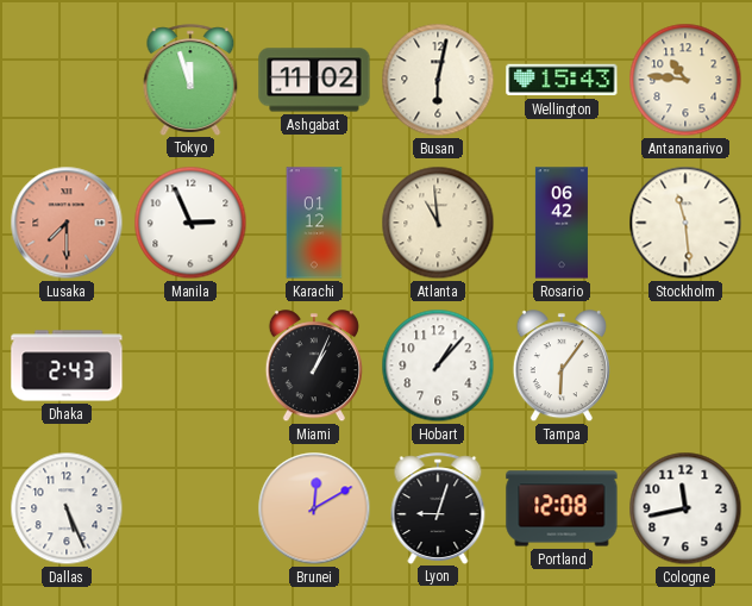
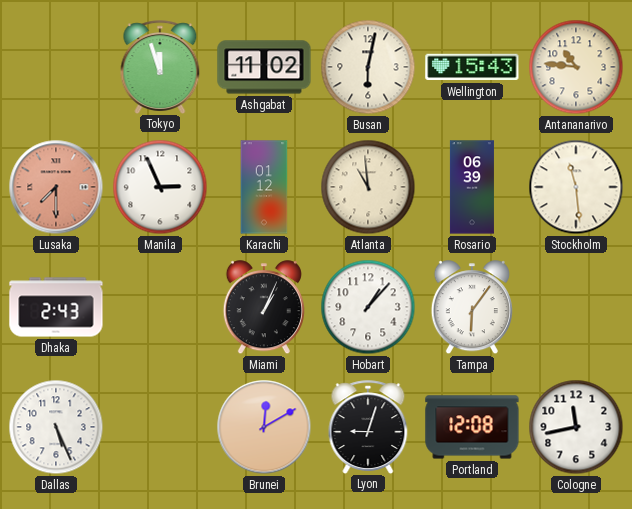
Rosario: 06:42 -> 06:39
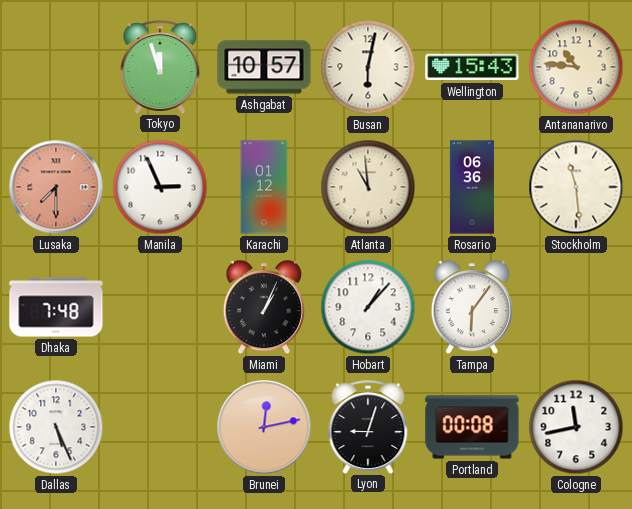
Ashgabat: 11:02 -> 10:57
Rosario: 06:39 -> 06:36
Dhaka: 2:43 -> 7:48
Brunei: 12:10 -> 12:13
Portland: 12:08 -> 00:08
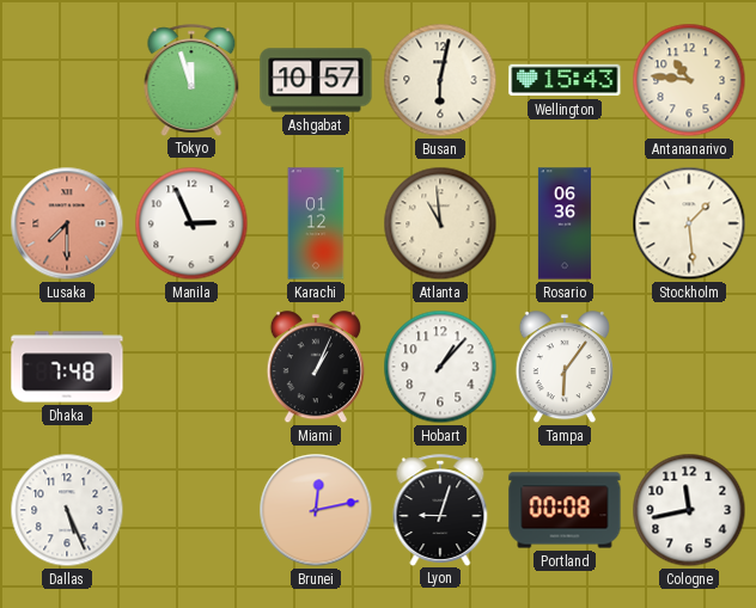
Stockholm: 11:29 -> 1:29
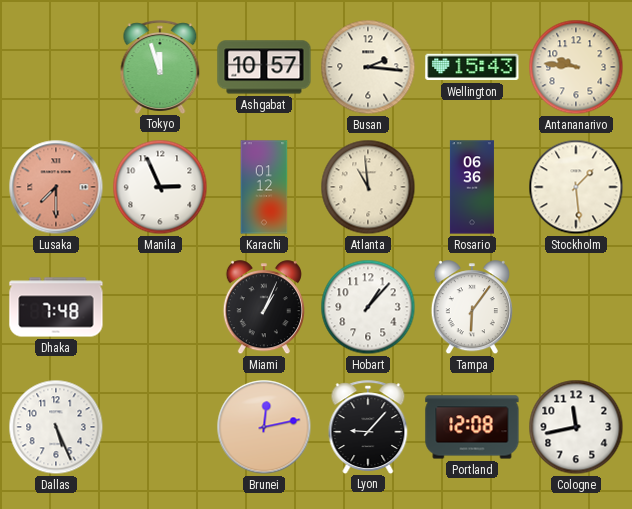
Busan: 6:02 -> 2:16
Antananarivo: 10:46 -> 9:46
Lyon: 9:03 -> 9:07
Portland: 00:08 -> 12:08
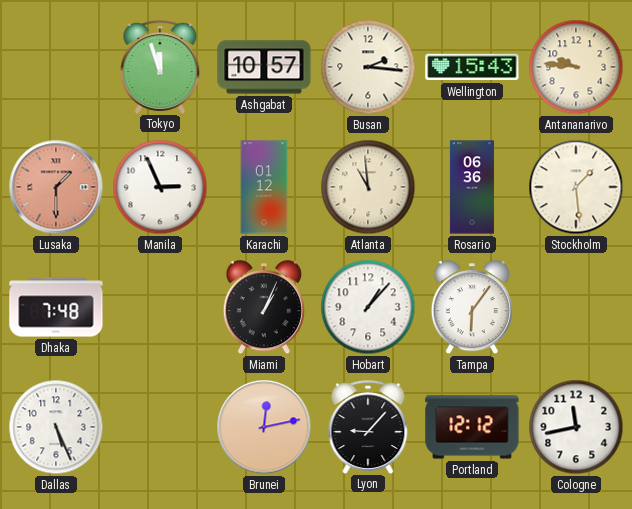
Lusaka: 7:30 -> 1:30
Portland: 12:08 -> 12:12
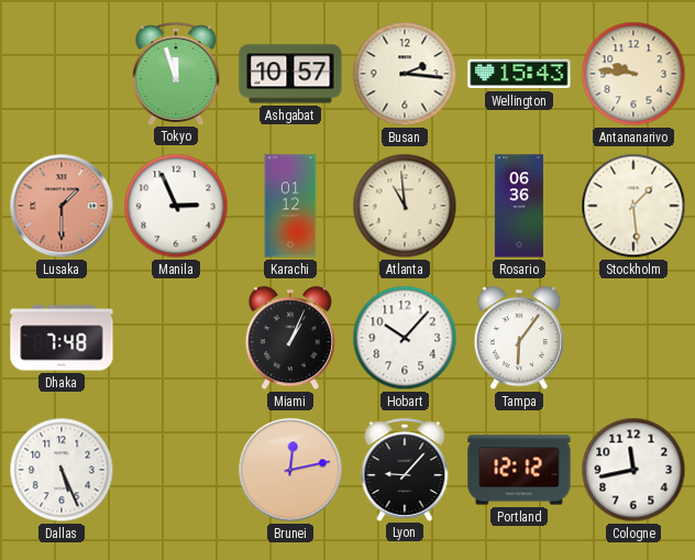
Hobart: 1:07 -> 10:07
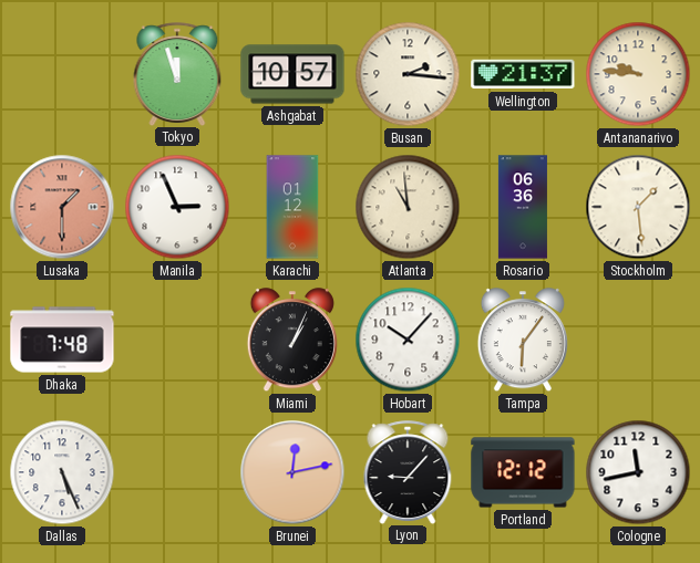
Wellington: 15:43 -> 21:37
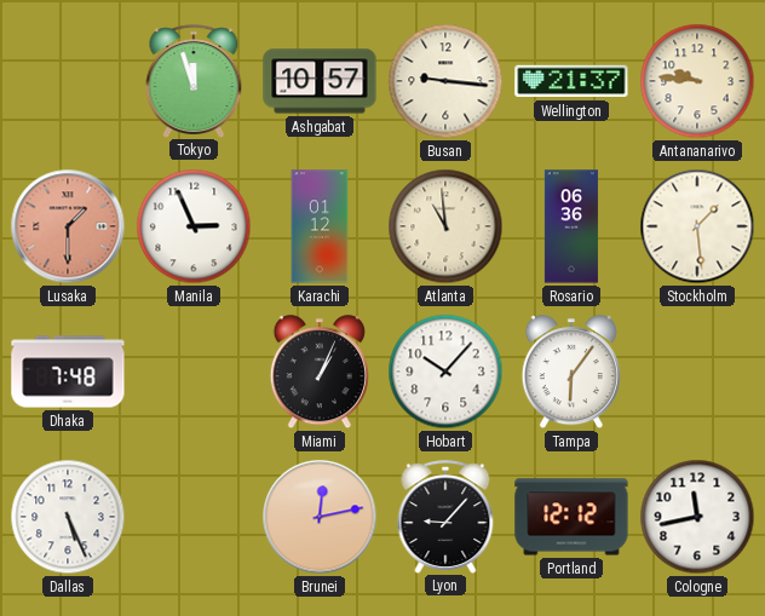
Busan: 2:16 -> 9:16
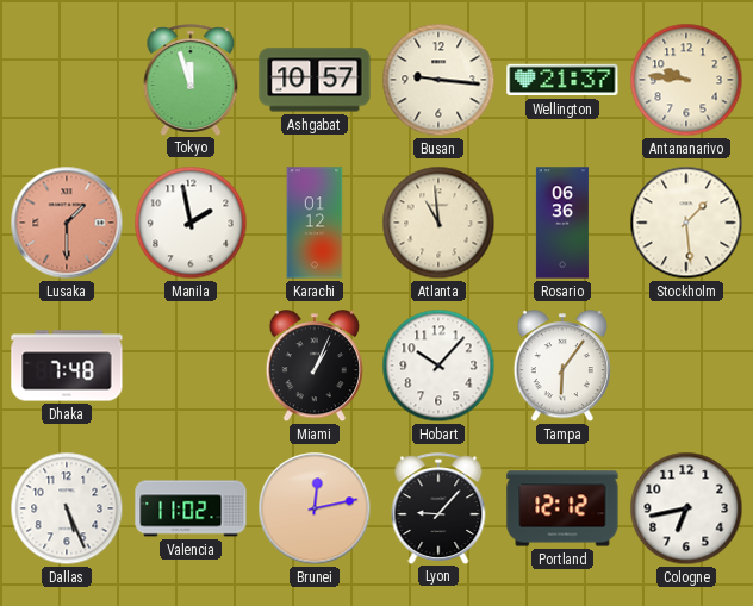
Manila: 2:56 -> 1:58
Valencia: none -> 11:02
Cologne: 11:43 -> 6:43
